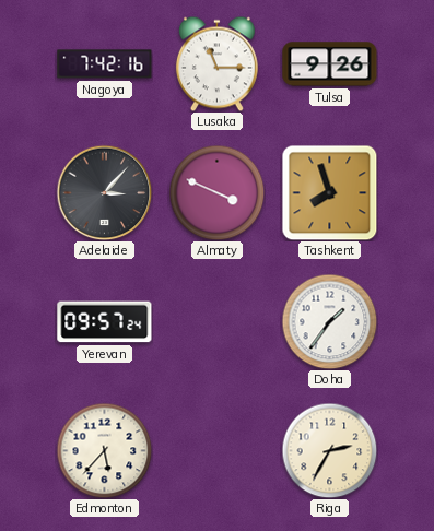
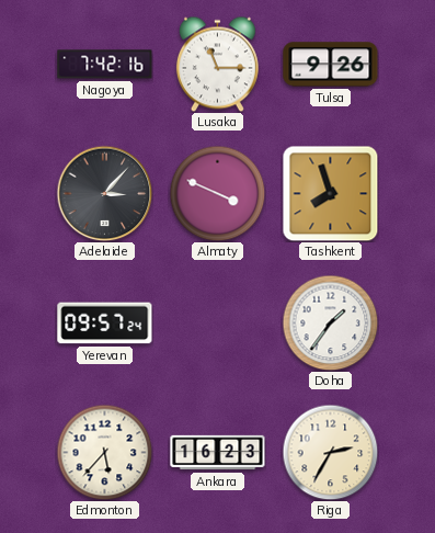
Ankara: none -> 16:23
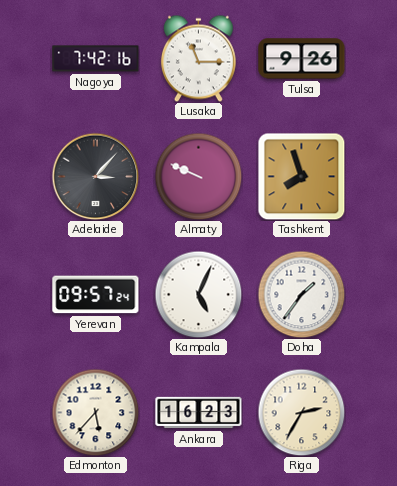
Almaty: 3:49 -> 9:49
Kampala: none -> 5:04
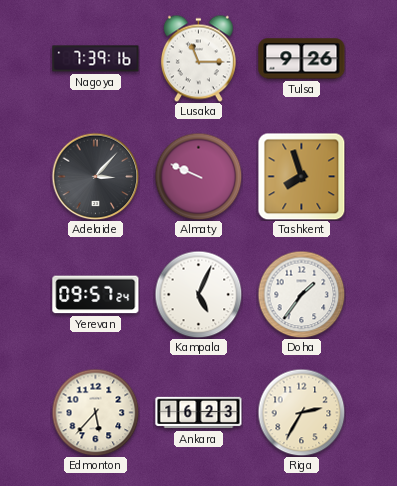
Nagoya: 7:42 -> 7:39
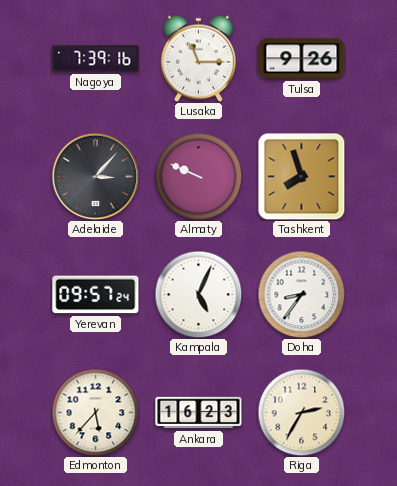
Doha: 1:36 -> 8:36
